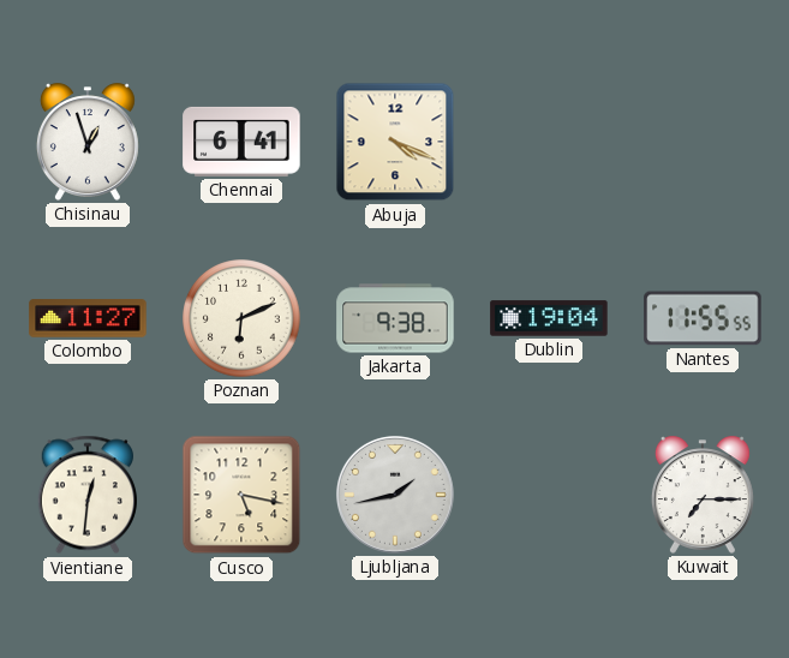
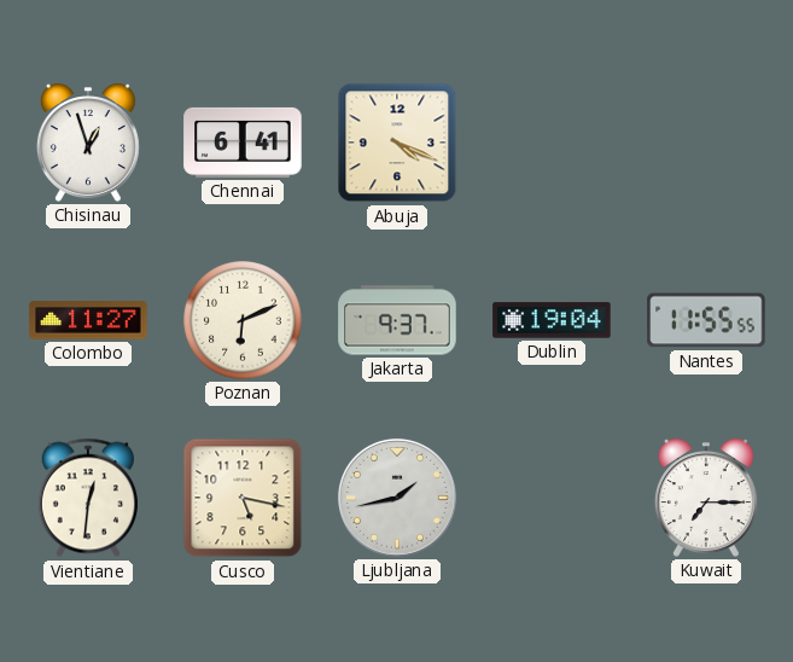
Jakarta: 9:38 -> 9:37
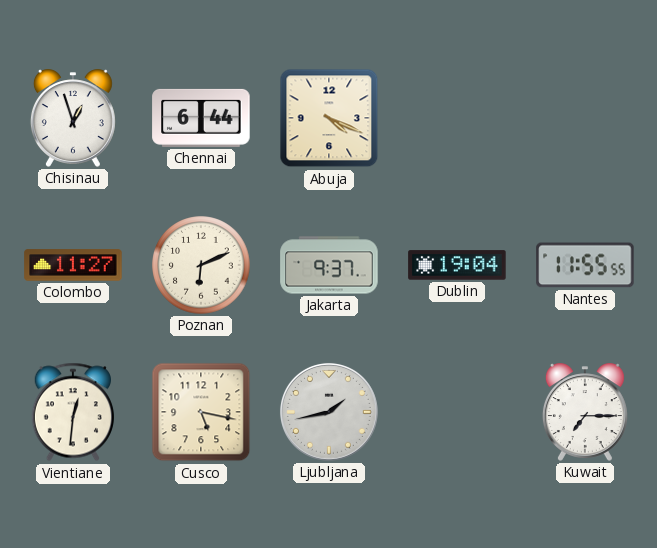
Chennai: 6:41 -> 6:44
